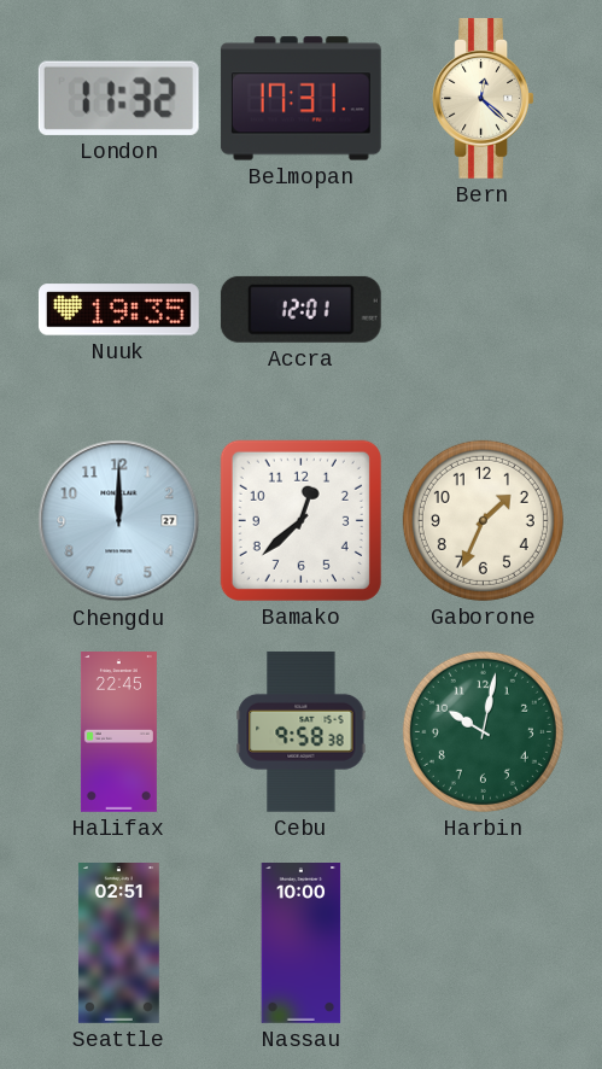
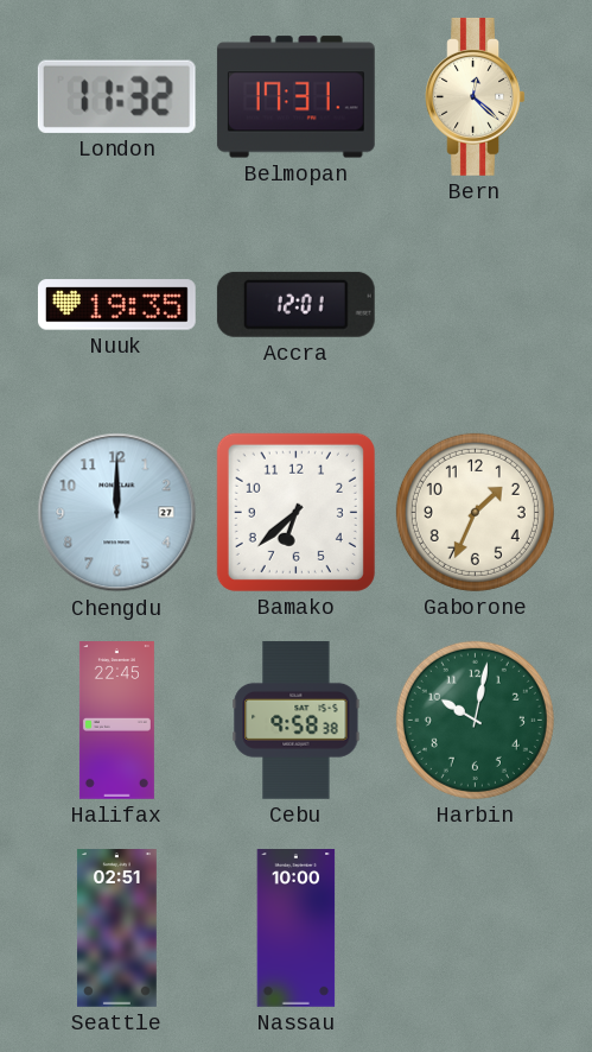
Bamako: 12:38 -> 6:38
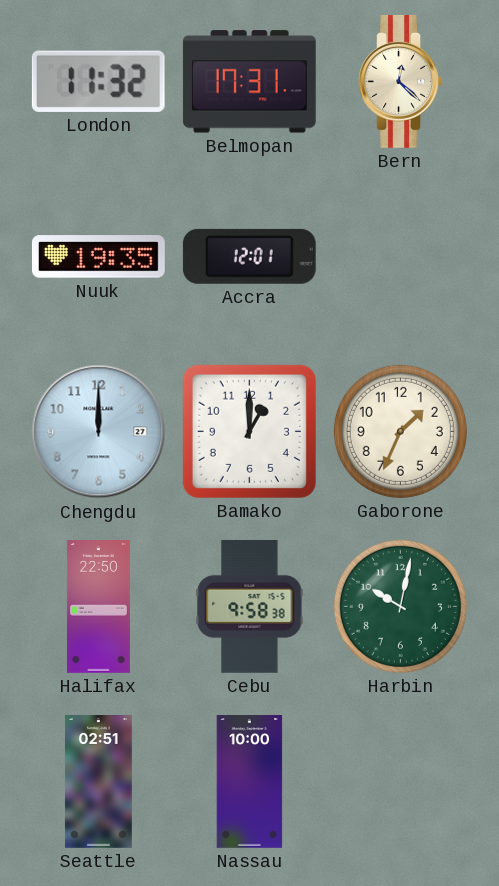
Bamako: 6:38 -> 1:00
Halifax: 22:45 -> 22:50
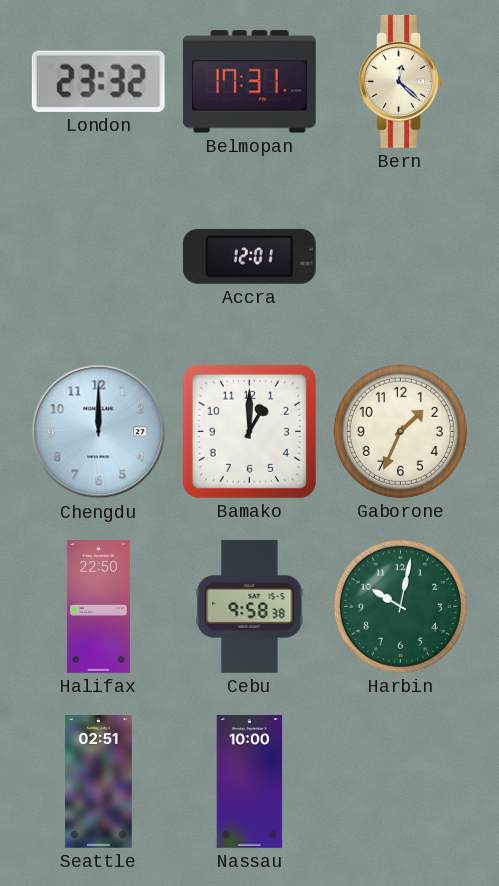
London: 11:32 -> 23:32
Nuuk: 19:35 -> none
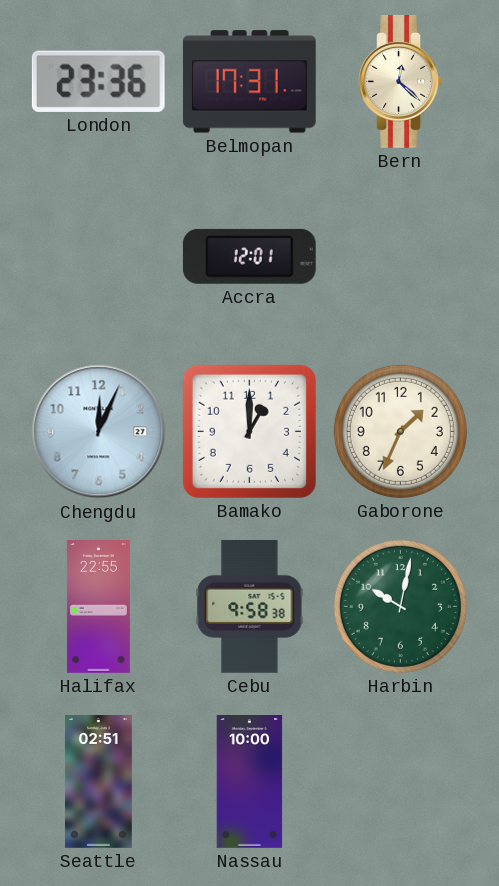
London: 23:32 -> 23:36
Chengdu: 12:00 -> 12:04
Halifax: 22:50 -> 22:55
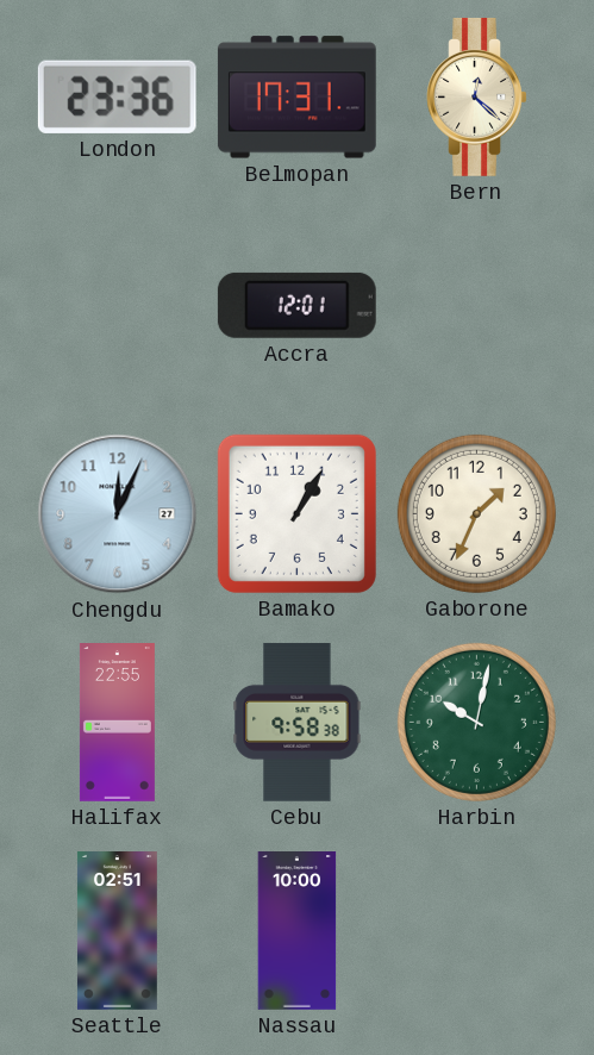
Bamako: 1:00 -> 1:05
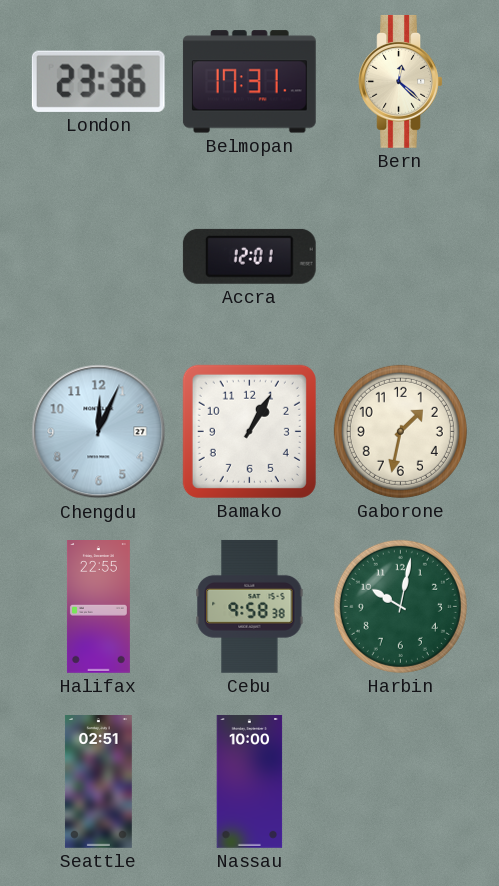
Gaborone: 1:34 -> 1:32
